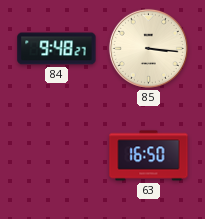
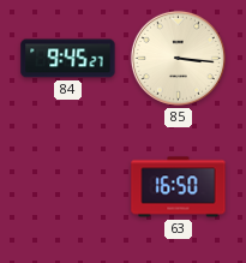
84: 9:48 -> 9:45
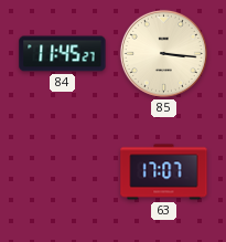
84: 9:45 -> 11:45
63: 16:50 -> 17:07
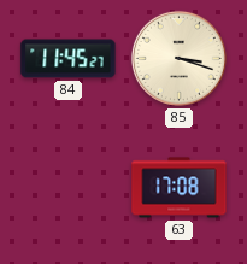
85: 3:16 -> 3:18
63: 17:07 -> 17:08
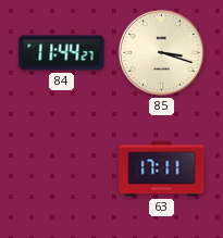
84: 11:45 -> 11:44
63: 17:08 -> 17:11
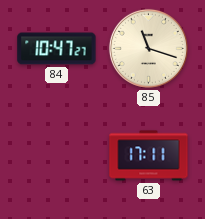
84: 11:44 -> 10:47
85: 3:18 -> 11:18
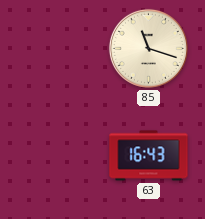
84: 10:47 -> none
63: 17:11 -> 16:43
